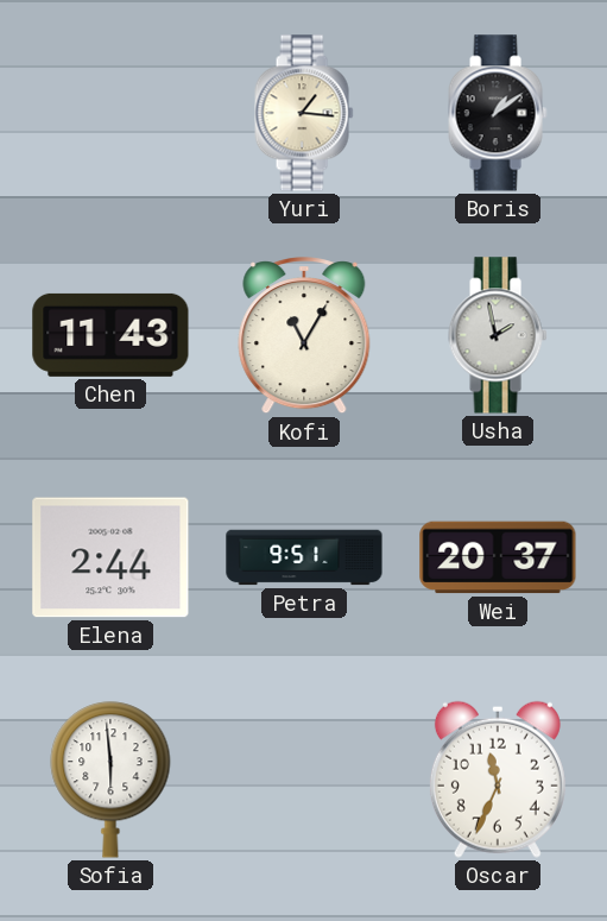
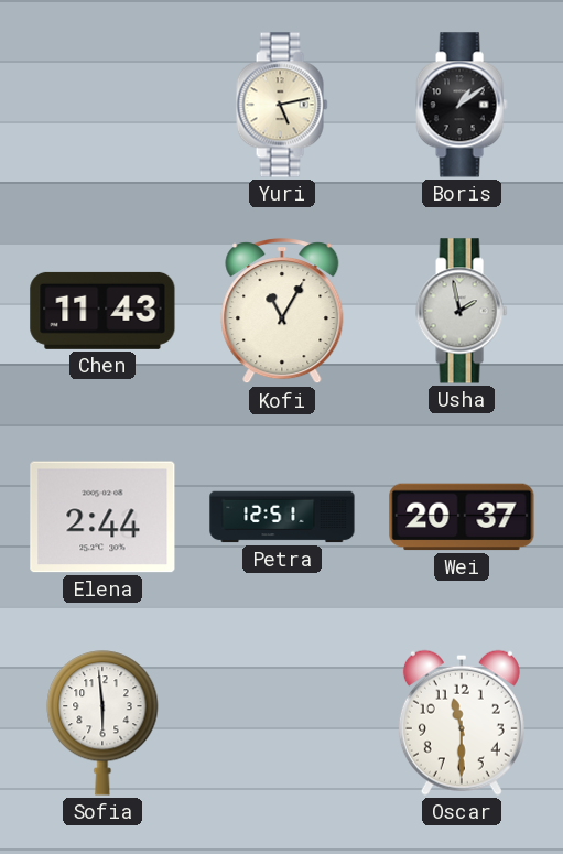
Yuri: 1:16 -> 5:13
Petra: 9:51 -> 12:51
Oscar: 11:34 -> 11:30
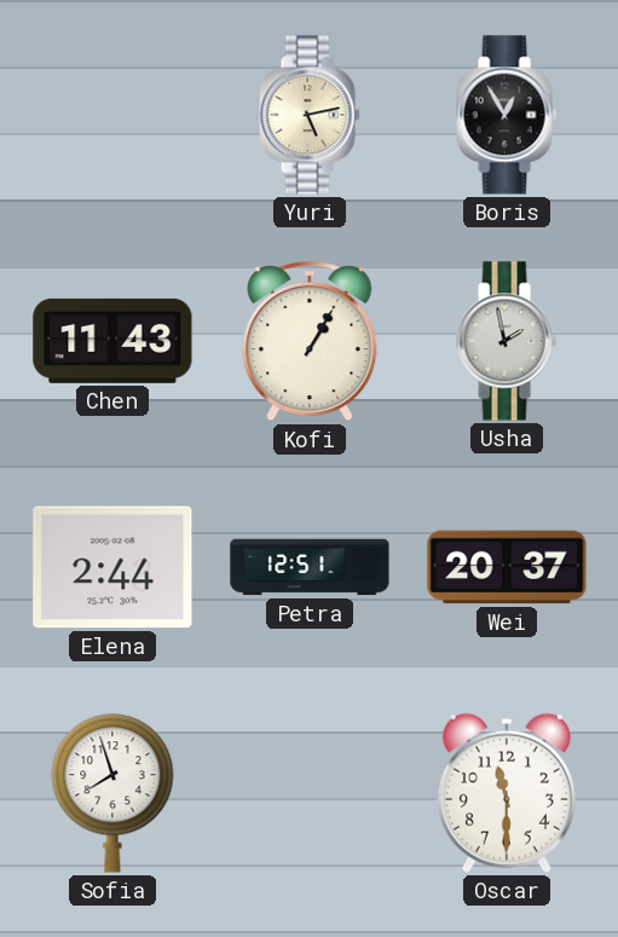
Boris: 1:09 -> 12:55
Kofi: 11:05 -> 1:05
Sofia: 5:59 -> 7:57
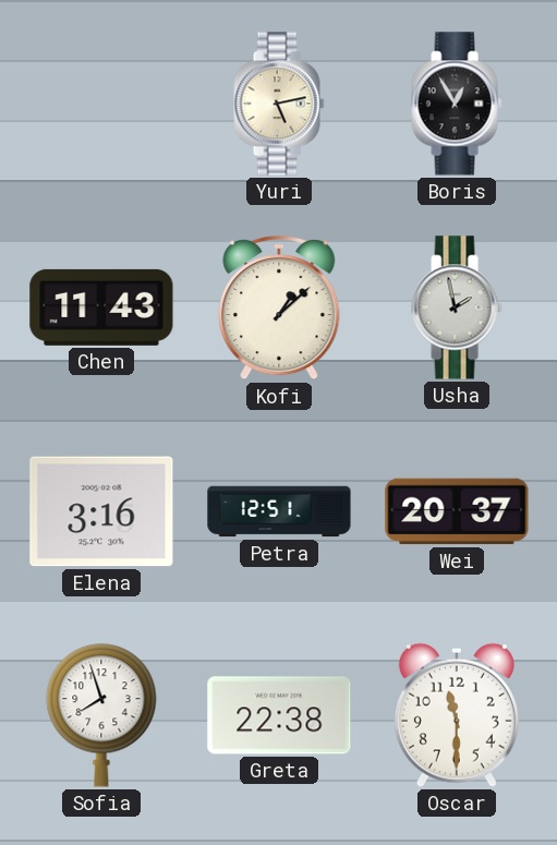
Kofi: 1:05 -> 1:08
Elena: 2:44 -> 3:16
Greta: none -> 22:38
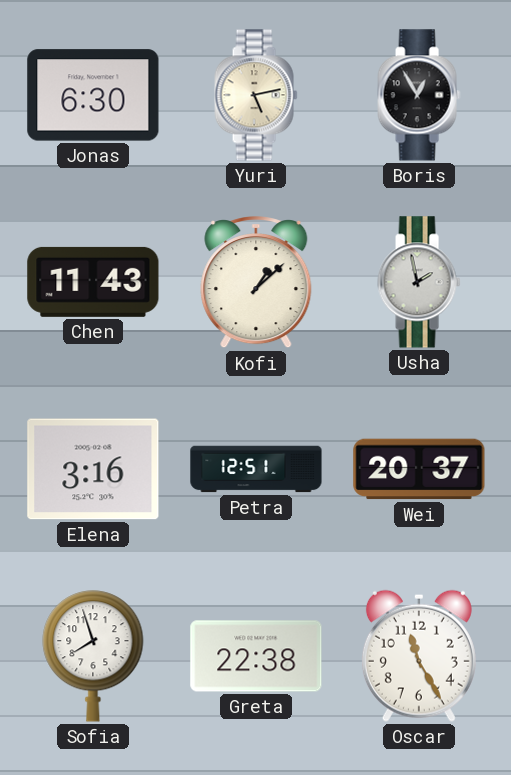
Jonas: none -> 6:30
Oscar: 11:30 -> 11:25
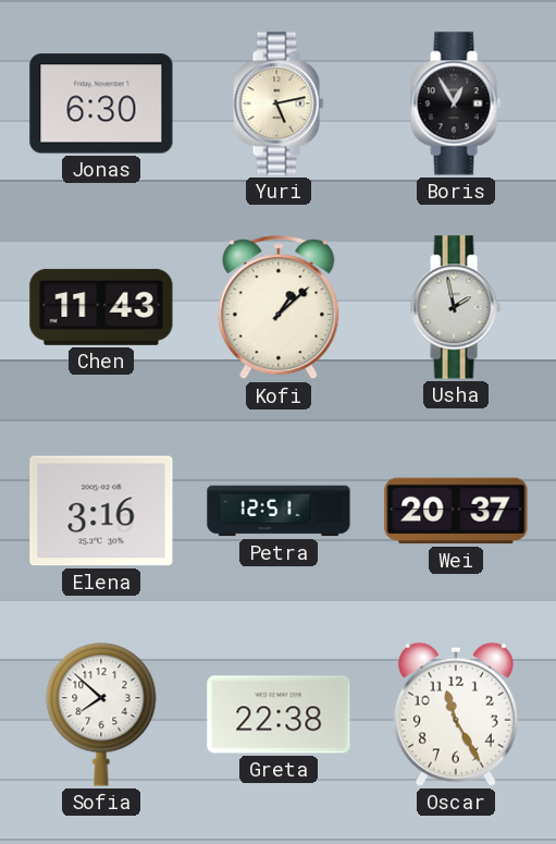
Sofia: 7:57 -> 7:52
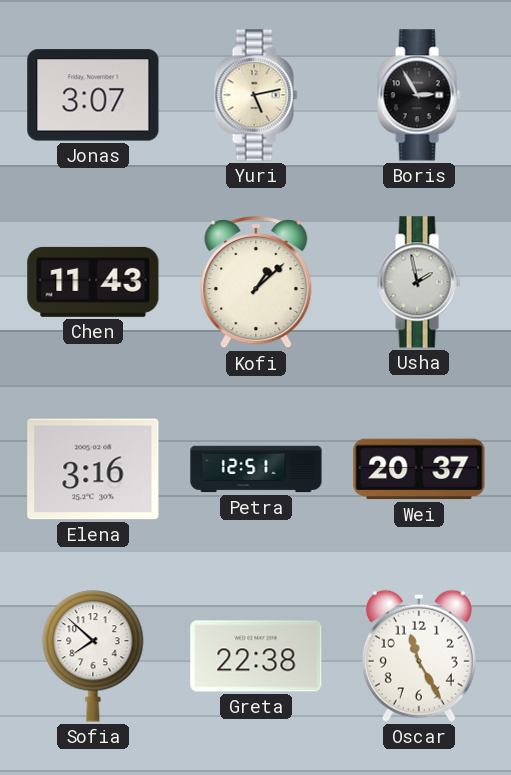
Jonas: 6:30 -> 3:07
Boris: 12:55 -> 2:55
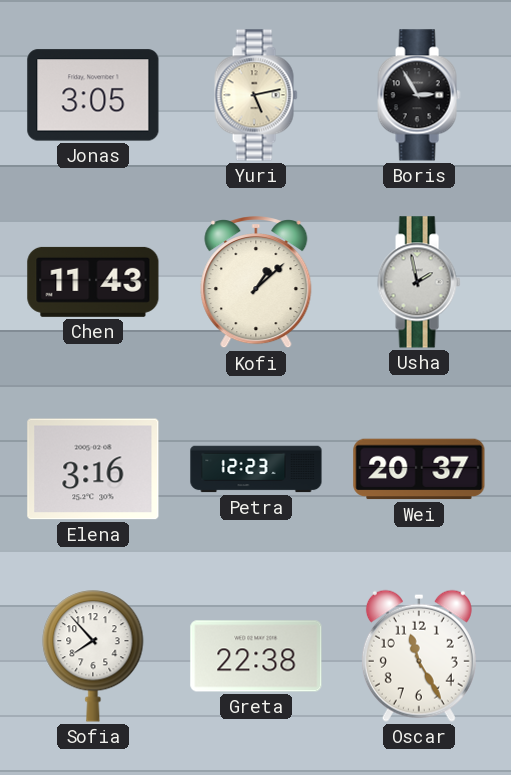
Jonas: 3:07 -> 3:05
Petra: 12:51 -> 12:23
Sofia: 7:52 -> 7:53
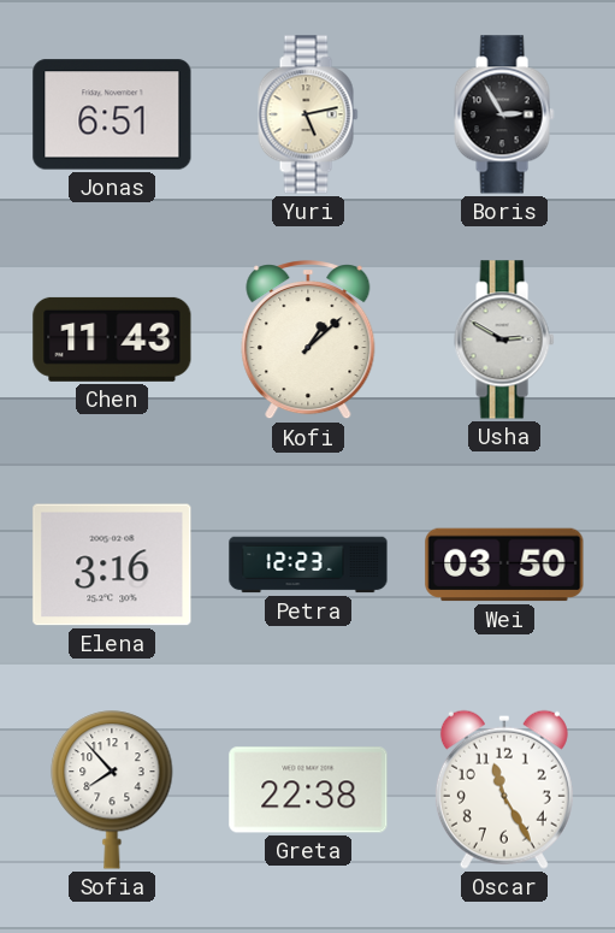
Jonas: 3:05 -> 6:51
Usha: 1:58 -> 2:50
Wei: 20:37 -> 03:50
